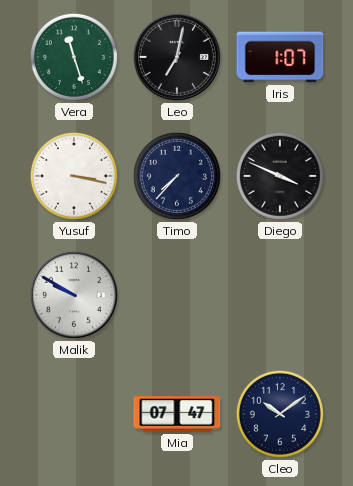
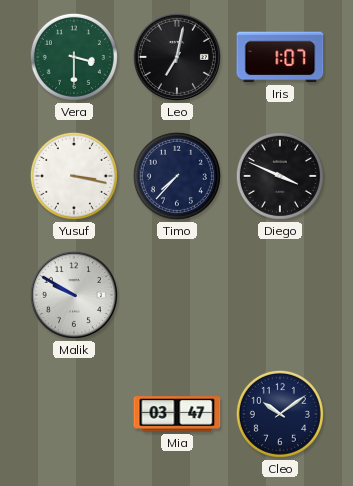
Vera: 11:27 -> 3:30
Mia: 07:47 -> 03:47
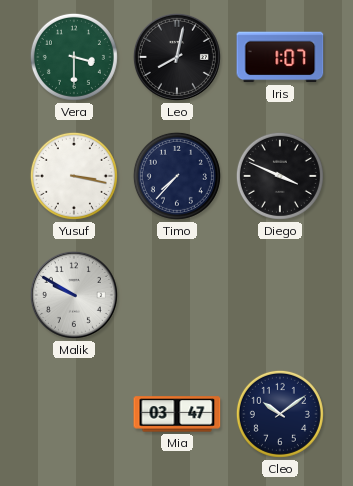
Leo: 7:02 -> 8:02
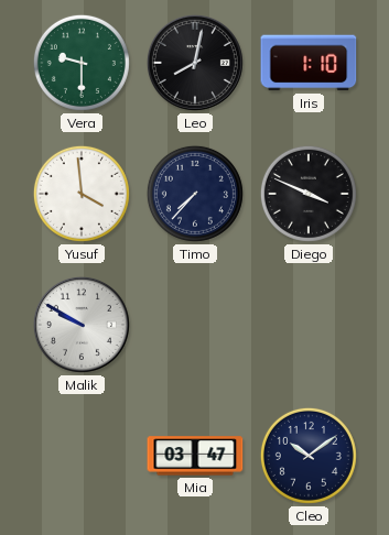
Vera: 3:30 -> 9:30
Iris: 1:07 -> 1:10
Yusuf: 3:17 -> 3:59
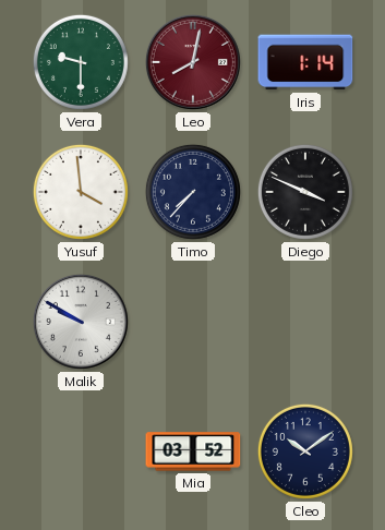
Leo dial: black -> burgundy
Iris: 1:10 -> 1:14
Mia: 03:47 -> 03:52
